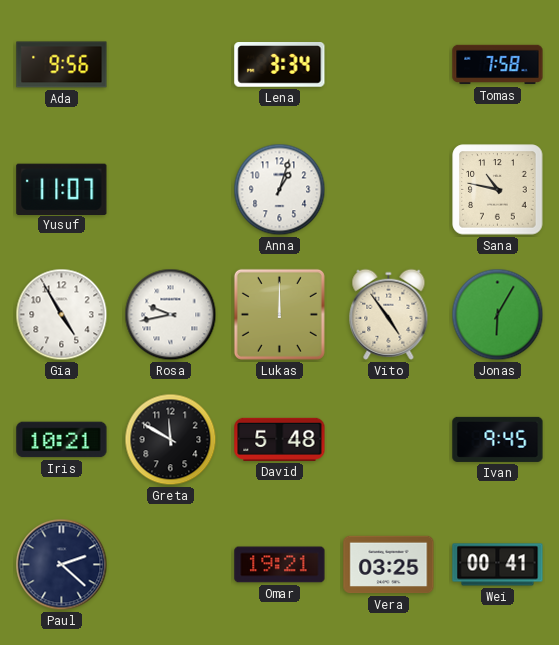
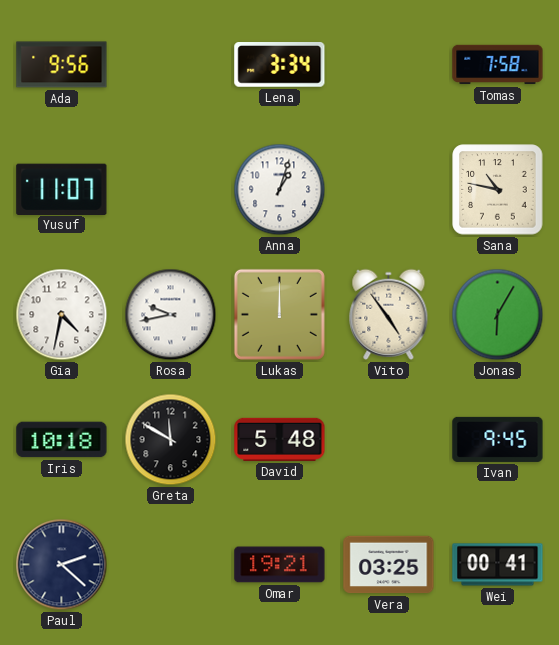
Gia: 4:55 -> 4:32
Iris: 10:21 -> 10:18
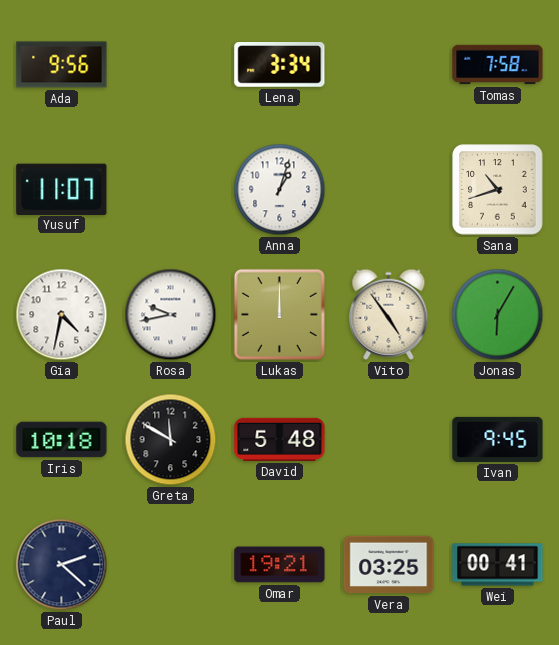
Sana: 10:47 -> 10:42
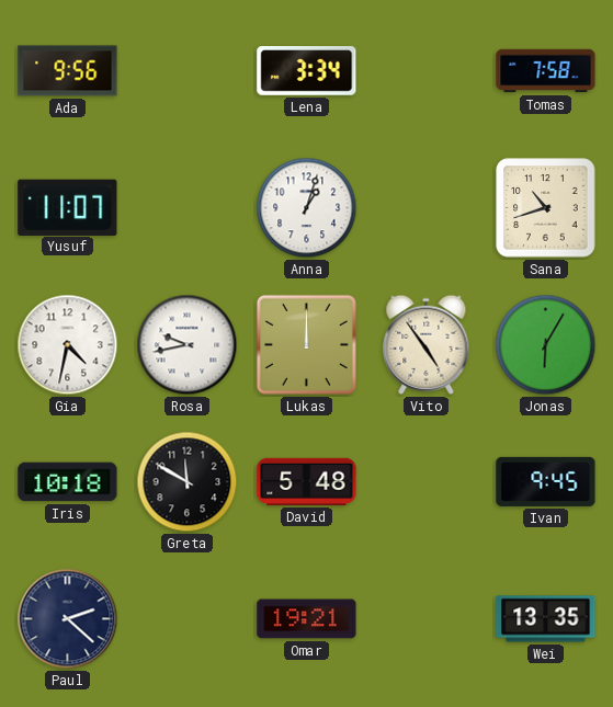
Vera: 03:25 -> none
Wei: 00:41 -> 13:35
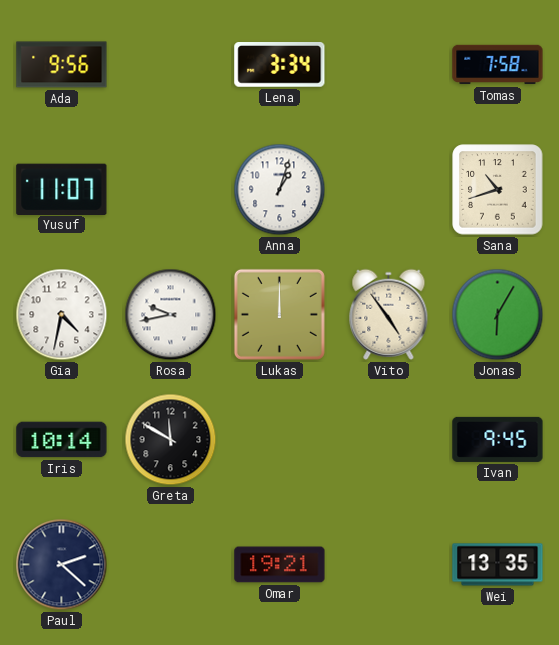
Iris: 10:18 -> 10:14
David: 5:48 -> none
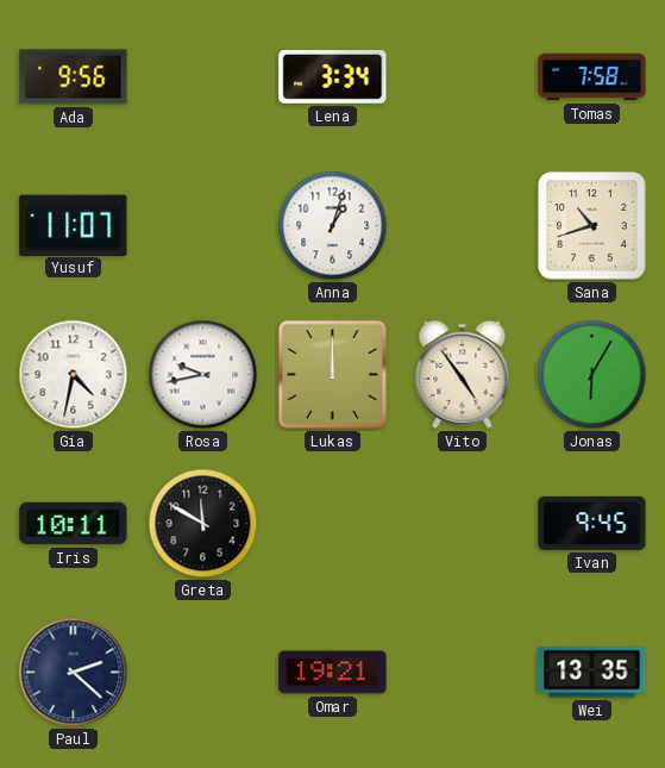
Iris: 10:14 -> 10:11
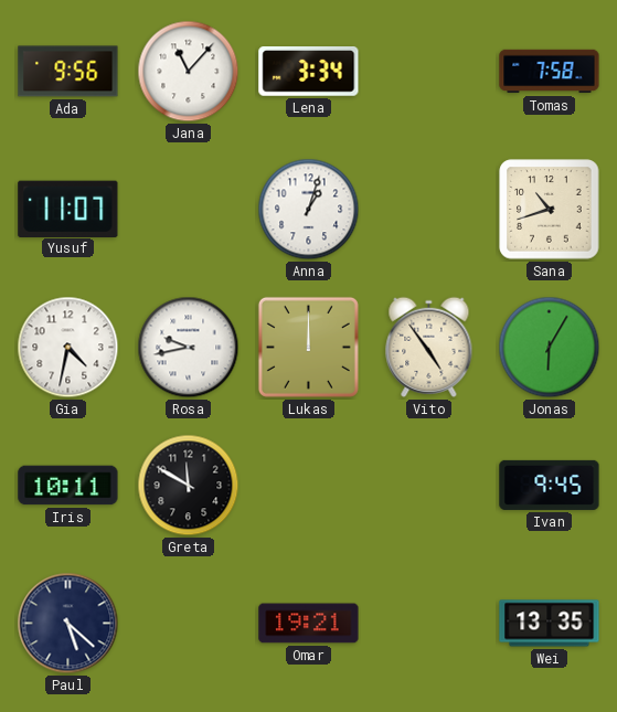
Jana: none -> 11:07
Paul: 2:22 -> 5:22
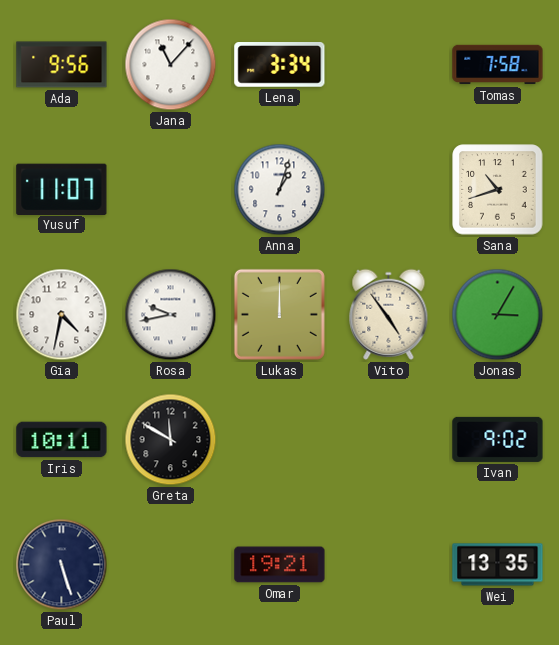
Jonas: 6:05 -> 3:05
Ivan: 9:45 -> 9:02
Paul: 5:22 -> 5:27
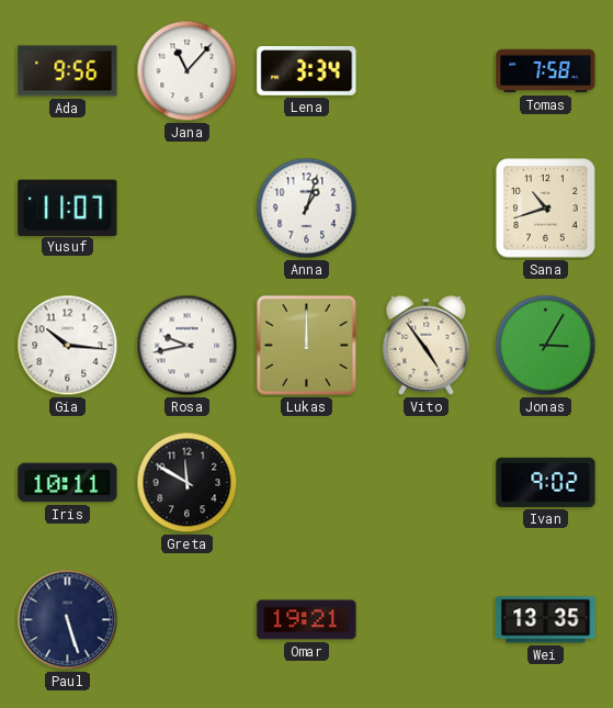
Gia: 4:32 -> 10:16
